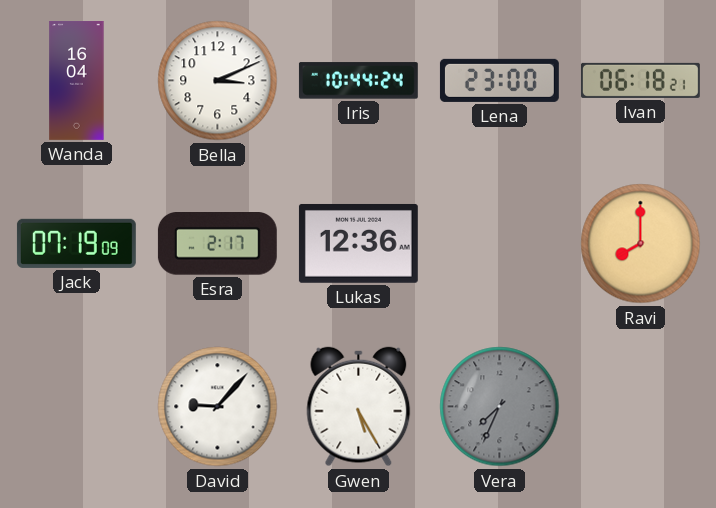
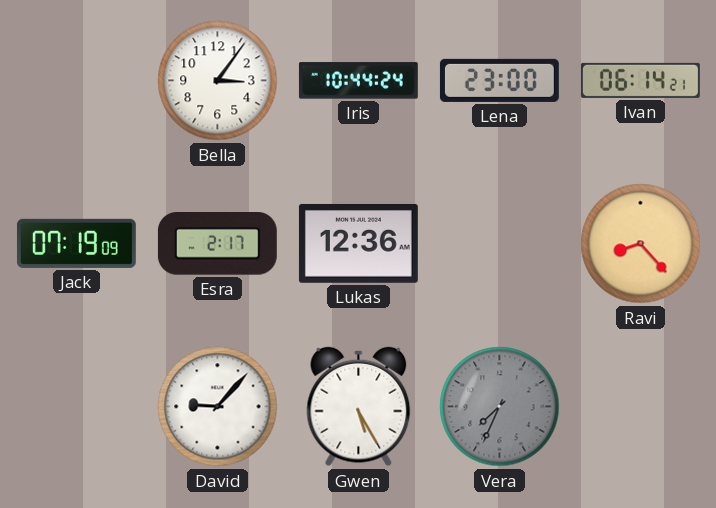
Wanda: 16:04 -> none
Bella: 3:11 -> 3:06
Ivan: 06:18 -> 06:14
Ravi: 8:00 -> 8:23
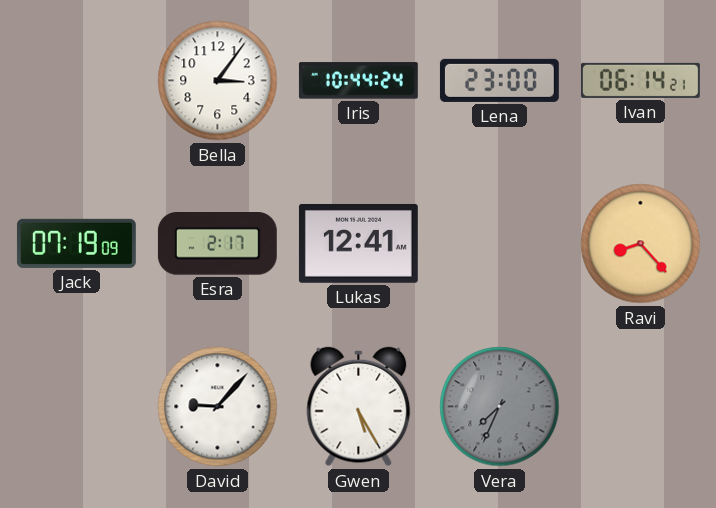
Lukas: 12:36 -> 12:41
